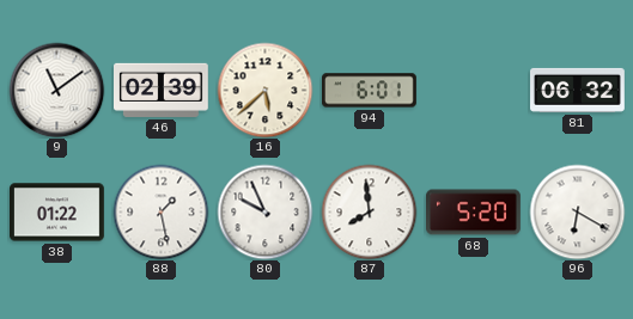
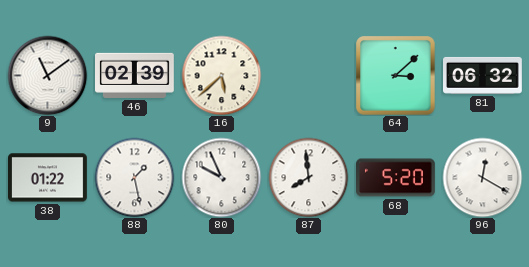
94: 6:01 -> none
64: none -> 3:08
96: 6:20 -> 12:20
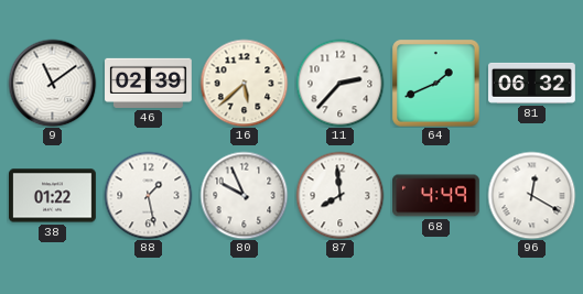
11: none -> 2:37
64: 3:08 -> 1:41
68: 5:20 -> 4:49
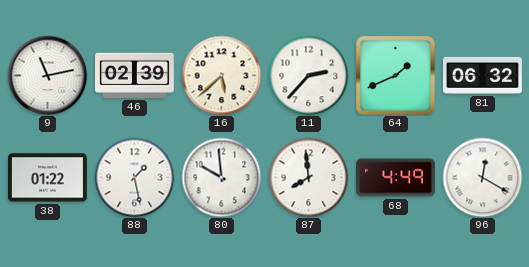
9: 11:09 -> 11:13
80: 9:56 -> 9:59
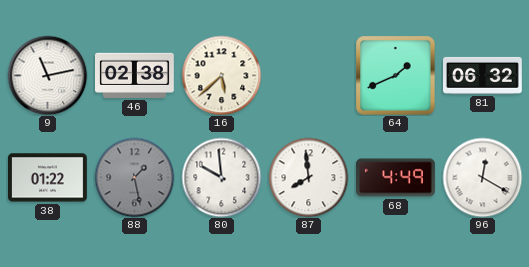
46: 02:39 -> 02:38
11: 2:37 -> none
88 dial: white -> grey
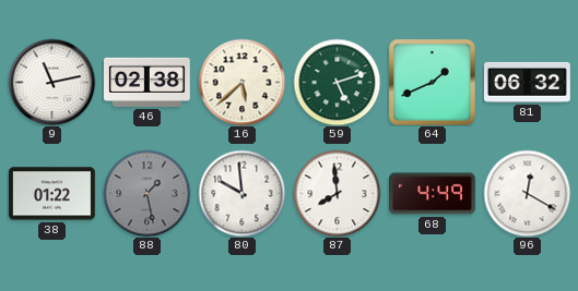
59: none -> 5:12
